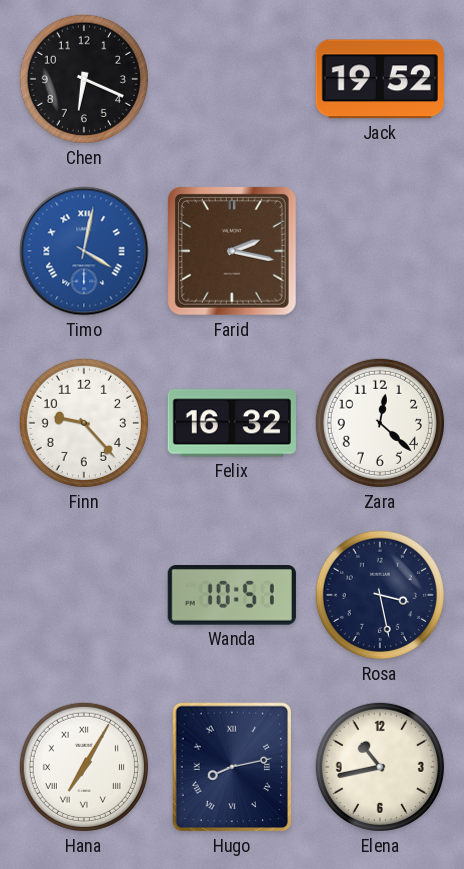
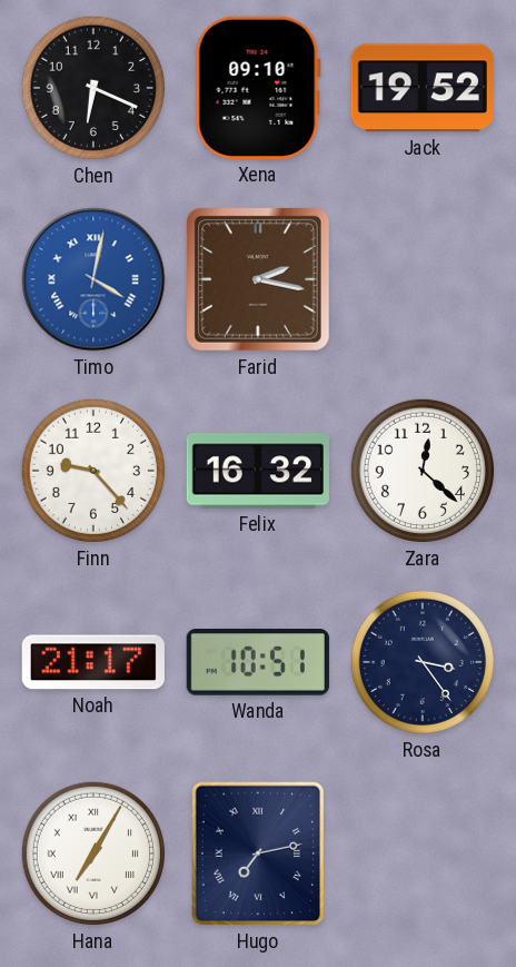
Xena: none -> 09:10
Noah: none -> 21:17
Rosa: 3:28 -> 3:24
Hugo: 8:13 -> 7:13
Elena: 10:43 -> none
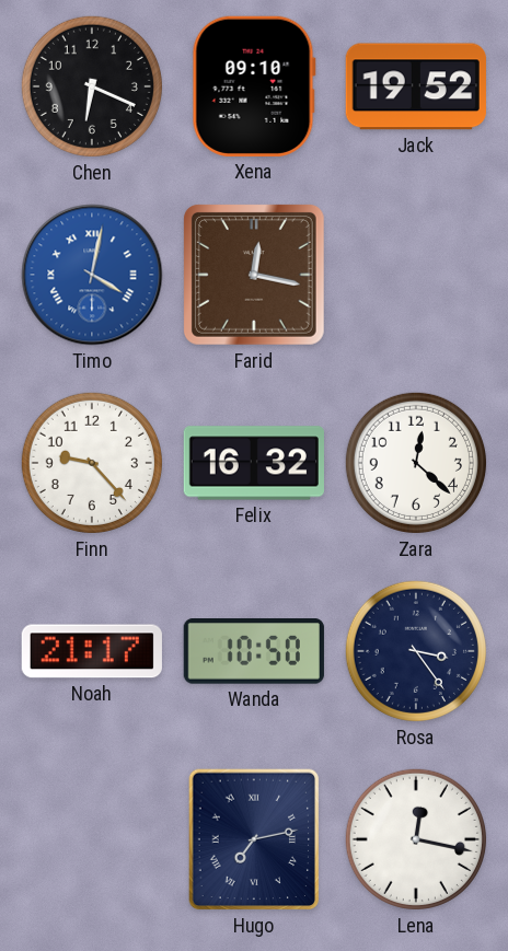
Farid: 2:17 -> 12:17
Wanda: 10:51 -> 10:50
Hana: 7:05 -> none
Lena: none -> 12:17
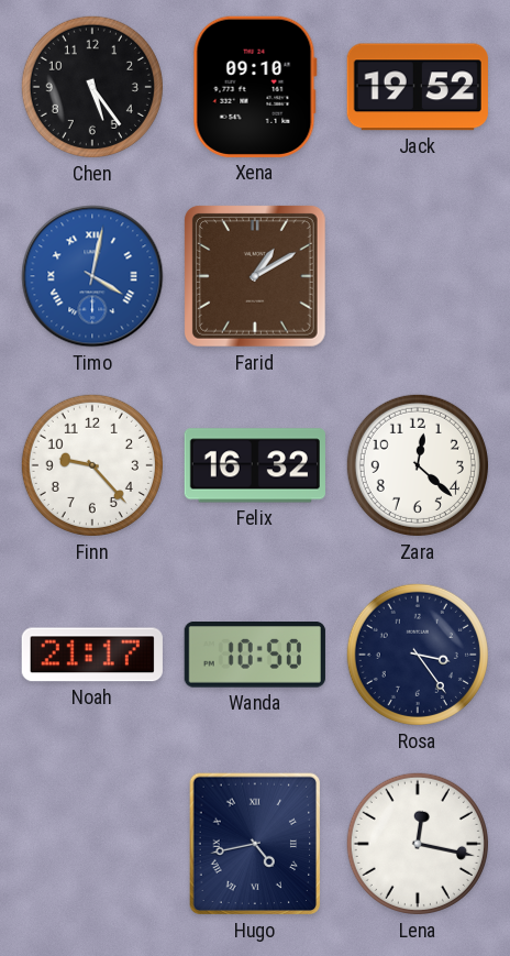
Chen: 6:19 -> 5:24
Farid: 12:17 -> 1:10
Hugo: 7:13 -> 4:43
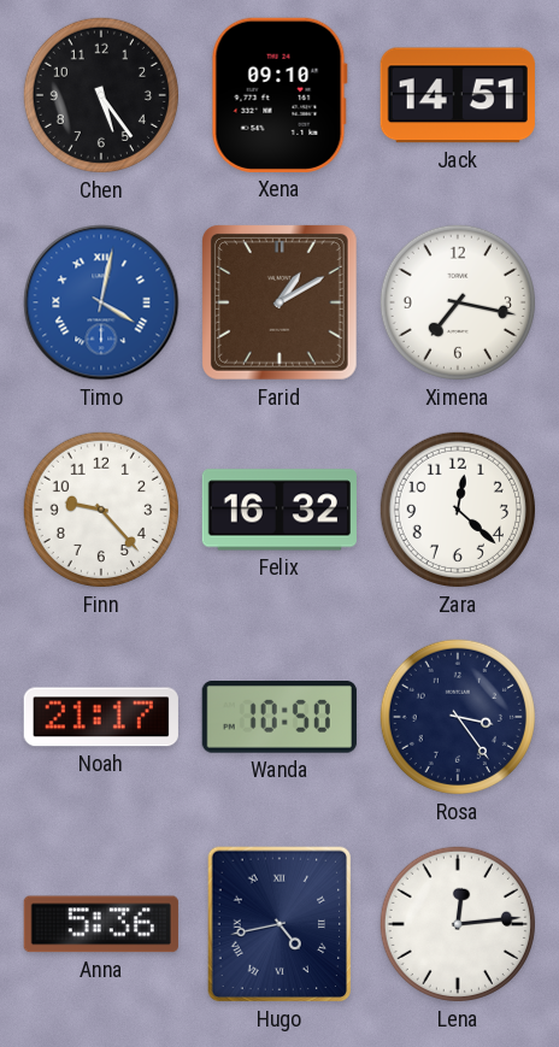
Jack: 19:52 -> 14:51
Ximena: none -> 7:17
Anna: none -> 5:36
Lena: 12:17 -> 12:14
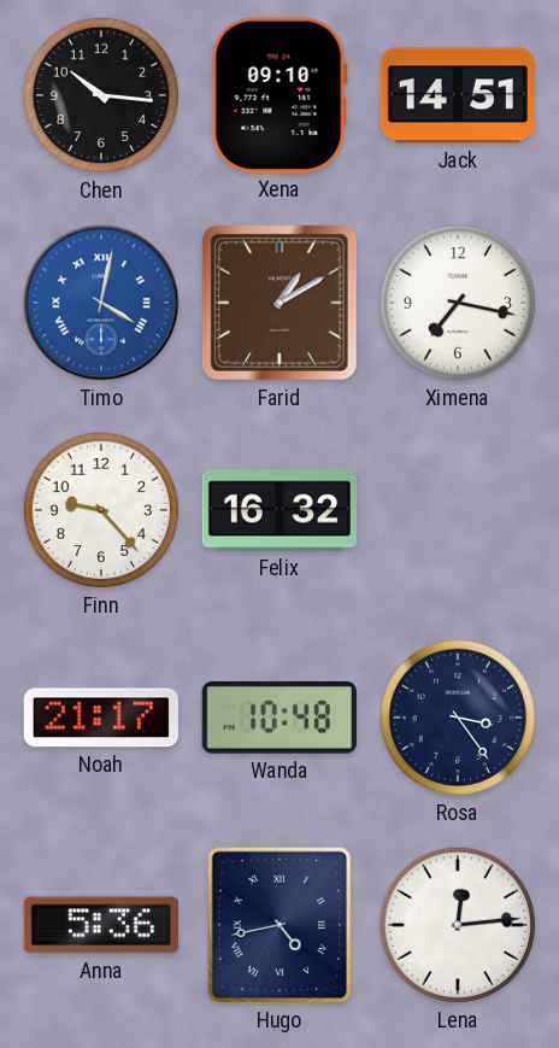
Chen: 5:24 -> 10:16
Zara: 12:22 -> none
Wanda: 10:50 -> 10:48
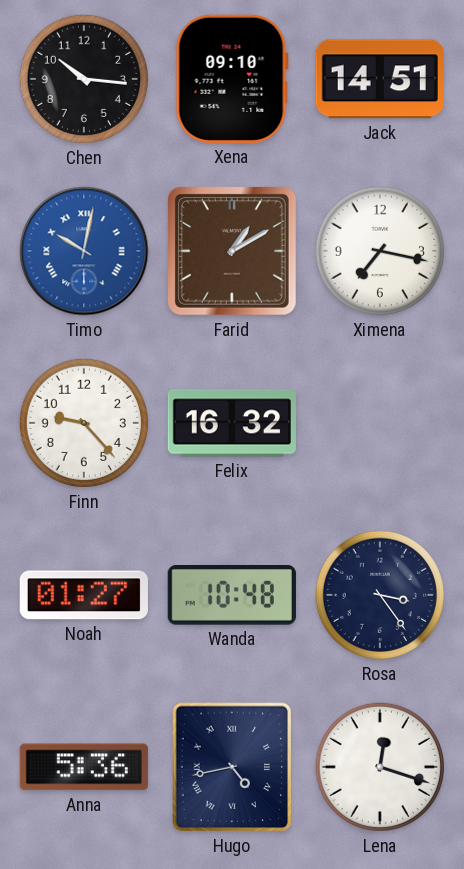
Timo: 4:02 -> 10:02
Noah: 21:17 -> 01:27
Lena: 12:14 -> 12:18
